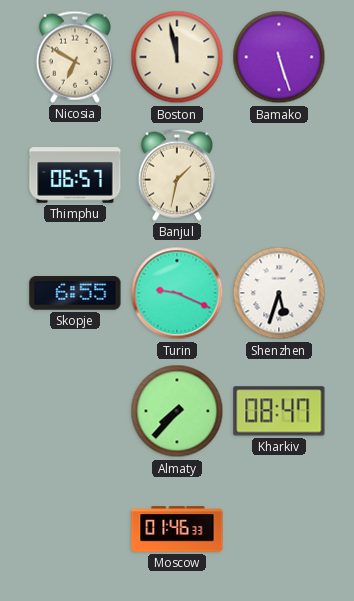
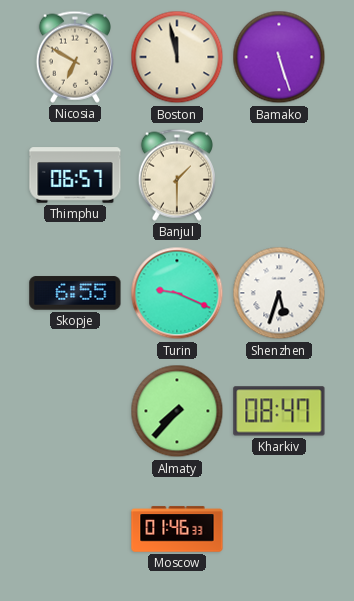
Banjul: 1:32 -> 1:30
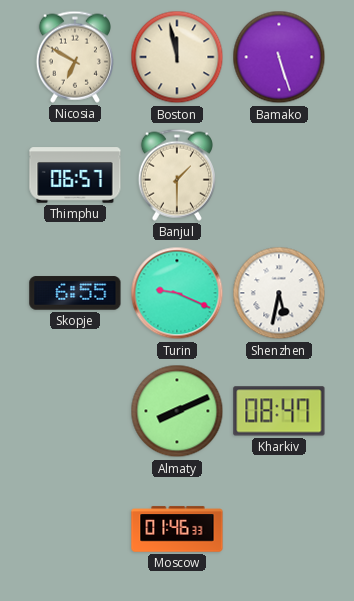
Shenzhen: 5:33 -> 5:32
Almaty: 7:37 -> 8:11
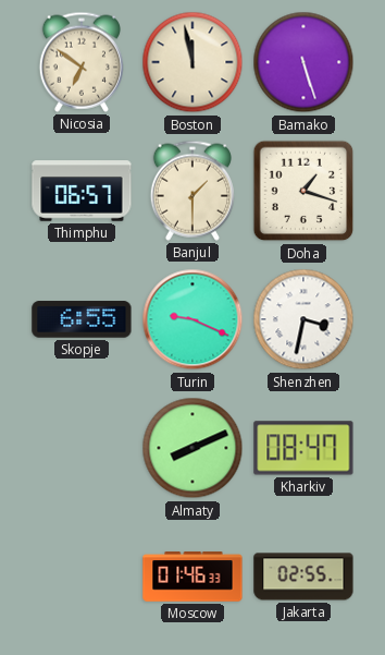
Nicosia: 6:50 -> 6:51
Doha: none -> 1:18
Shenzhen: 5:32 -> 3:32
Jakarta: none -> 02:55
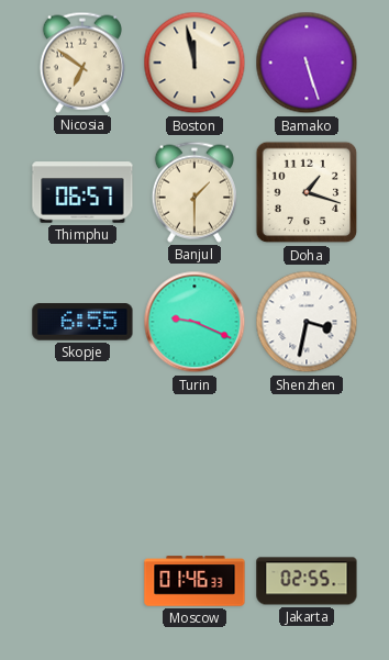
Almaty: 8:11 -> none
Kharkiv: 08:47 -> none
